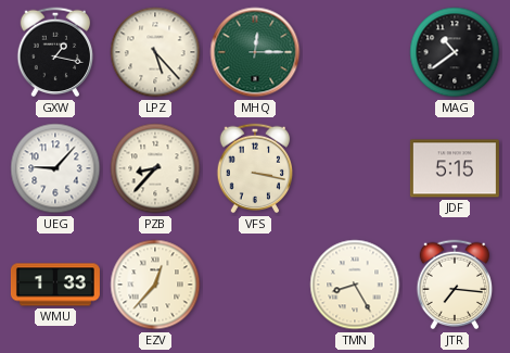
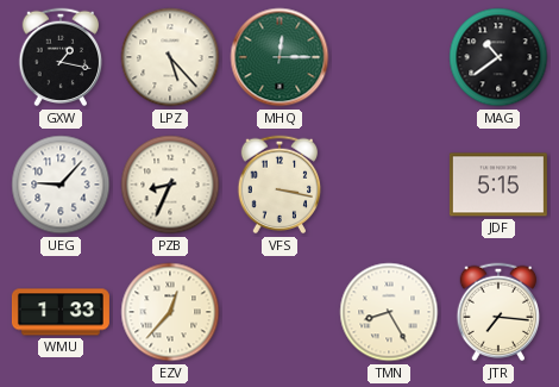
PZB: 8:37 -> 8:34
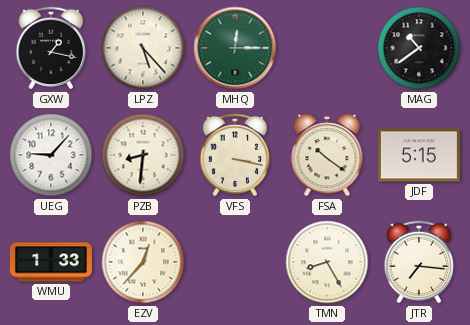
PZB: 8:34 -> 8:31
FSA: none -> 10:21
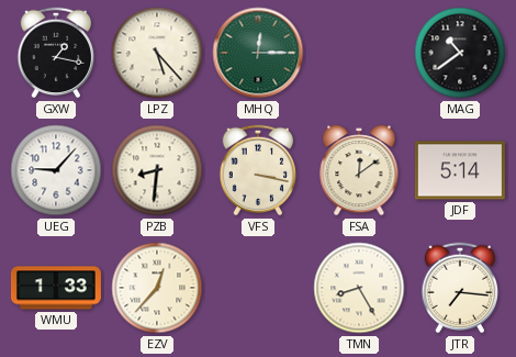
FSA: 10:21 -> 12:09
JDF: 5:15 -> 5:14
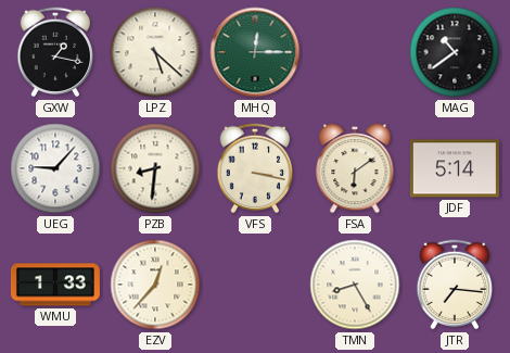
LPZ: 5:23 -> 5:22
FSA: 12:09 -> 6:09
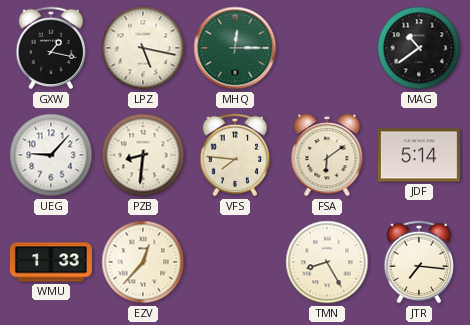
LPZ: 5:22 -> 5:17
VFS: 3:17 -> 7:46
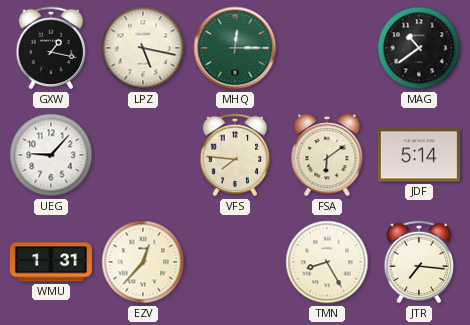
PZB: 8:31 -> none
WMU: 1:33 -> 1:31
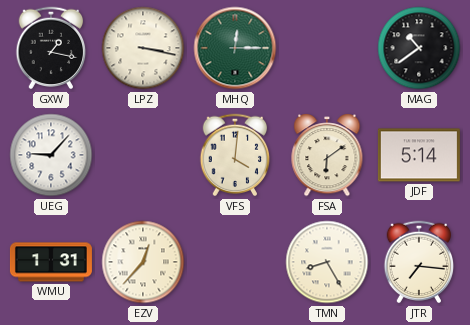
LPZ: 5:17 -> 3:17
VFS: 7:46 -> 4:01
